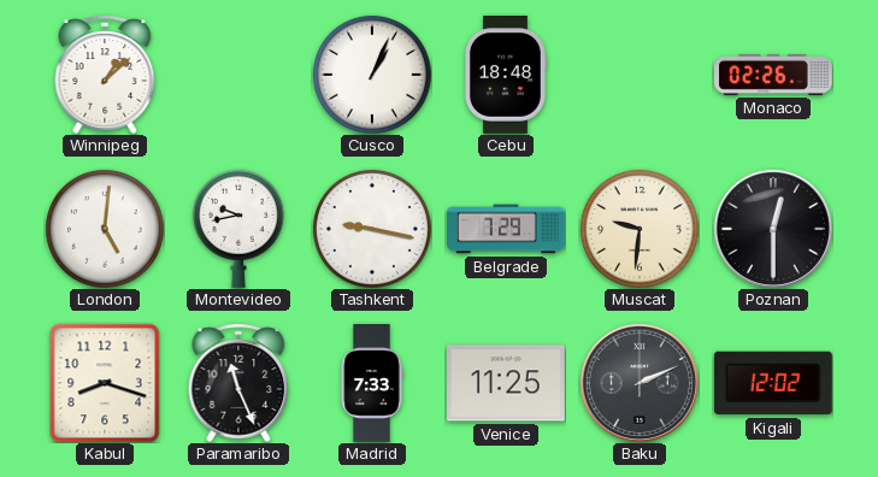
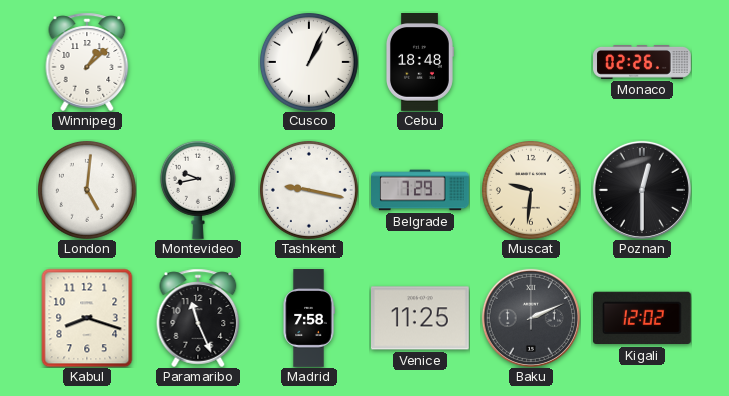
Madrid: 7:33 -> 7:58
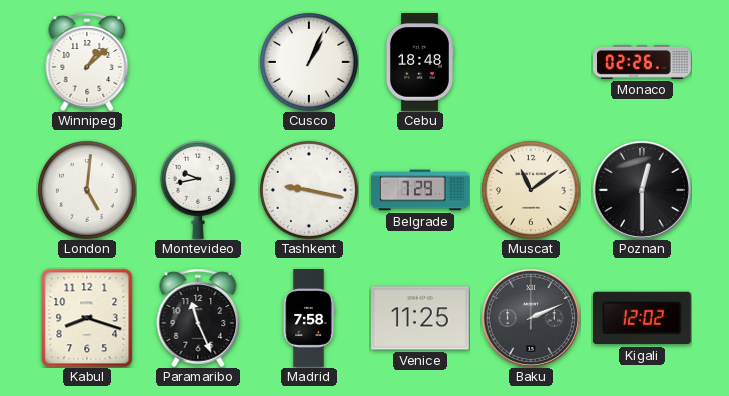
Muscat: 9:31 -> 11:09
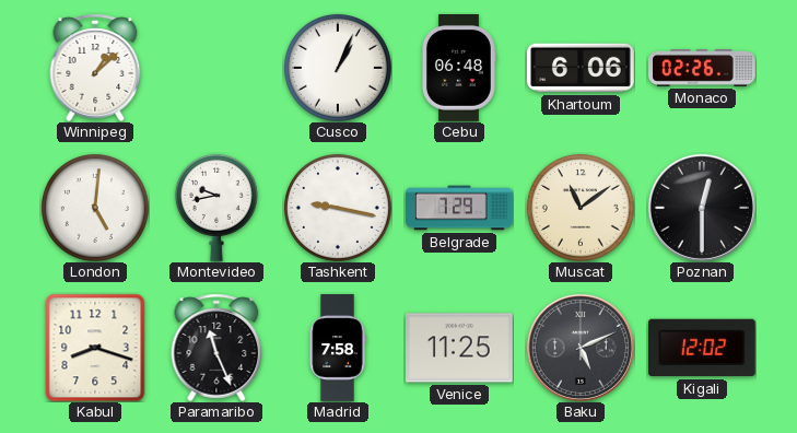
Cebu: 18:48 -> 06:48
Khartoum: none -> 6:06
Baku: 2:11 -> 5:11
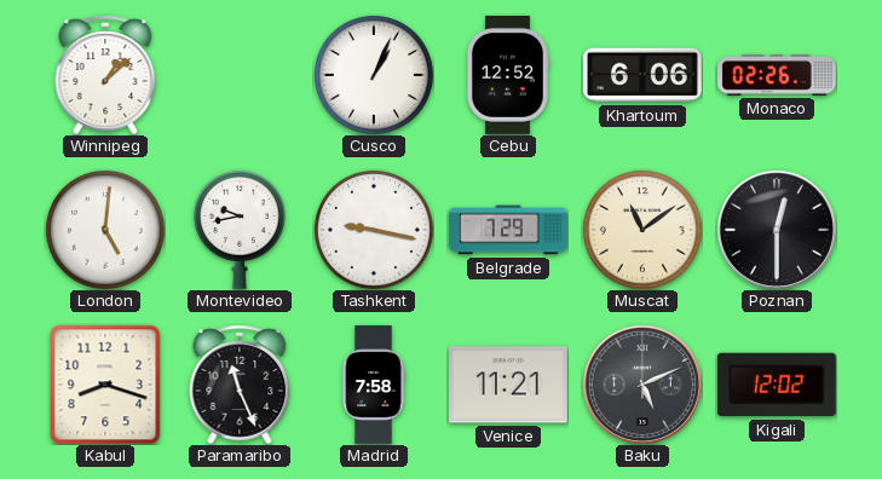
Cebu: 06:48 -> 12:52
Venice: 11:25 -> 11:21
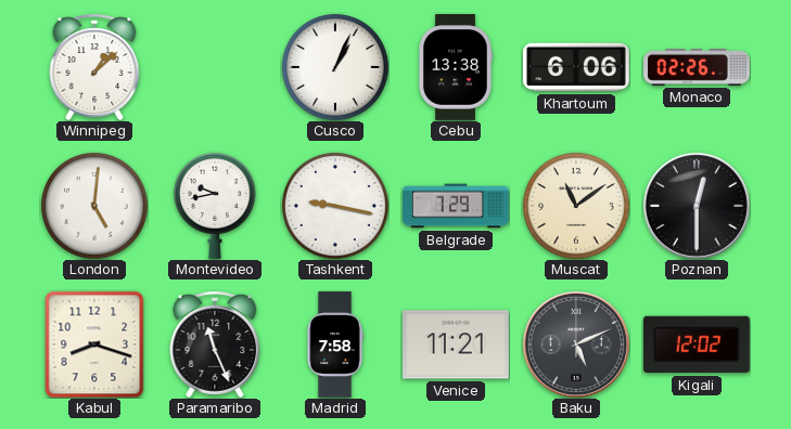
Cebu: 12:52 -> 13:38
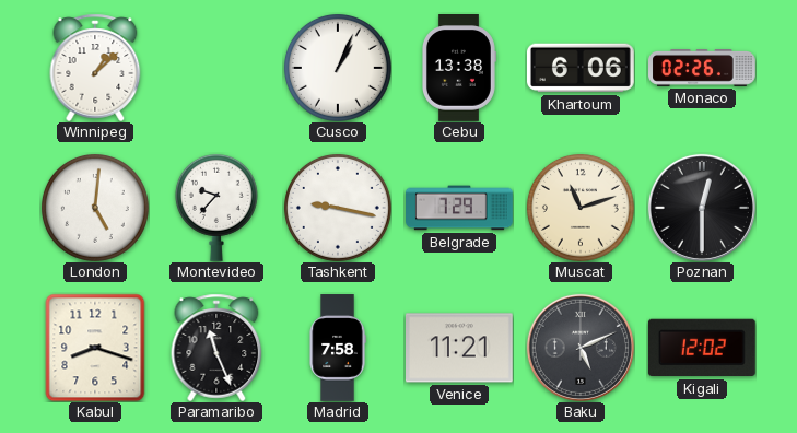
Montevideo: 9:43 -> 9:37
Muscat: 11:09 -> 11:12
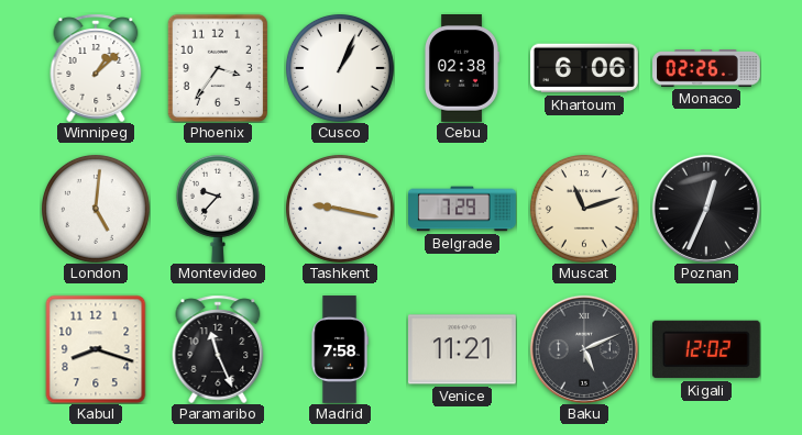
Phoenix: none -> 3:36
Cebu: 13:38 -> 02:38
Poznan: 12:30 -> 12:34
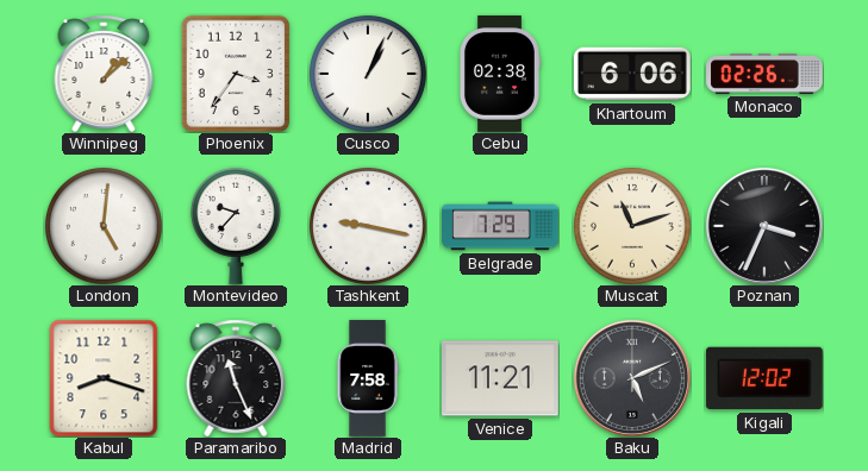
Poznan: 12:34 -> 3:34
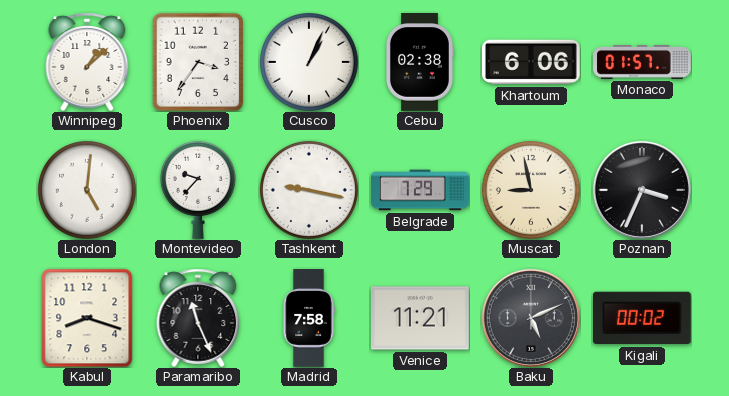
Monaco: 02:26 -> 01:57
Muscat: 11:12 -> 8:58
Kigali: 12:02 -> 00:02
